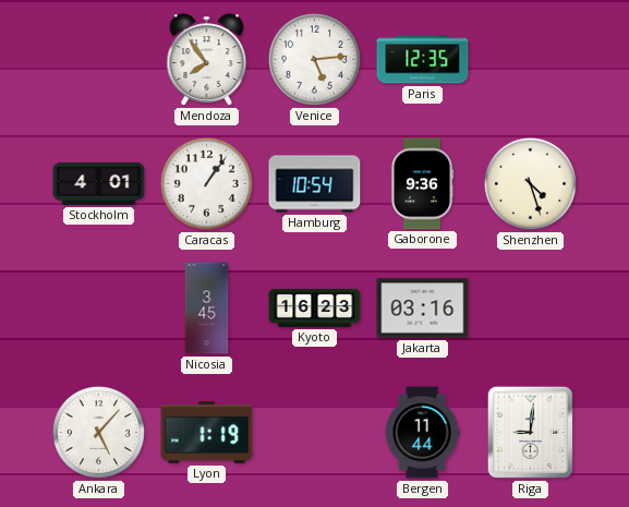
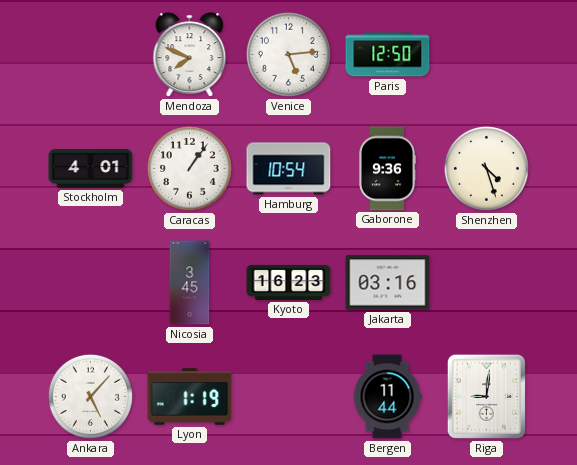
Mendoza: 7:54 -> 7:49
Paris: 12:35 -> 12:50
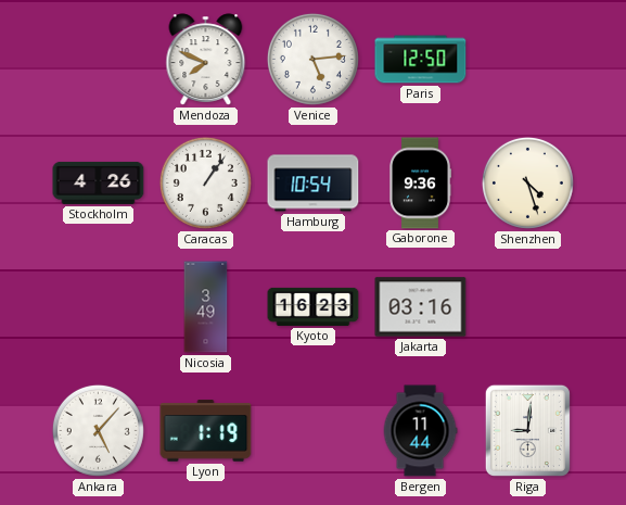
Stockholm: 4:01 -> 4:26
Nicosia: 3:45 -> 3:49
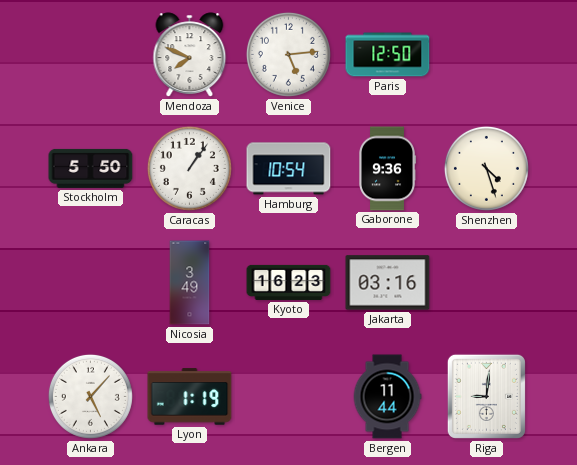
Stockholm: 4:26 -> 5:50
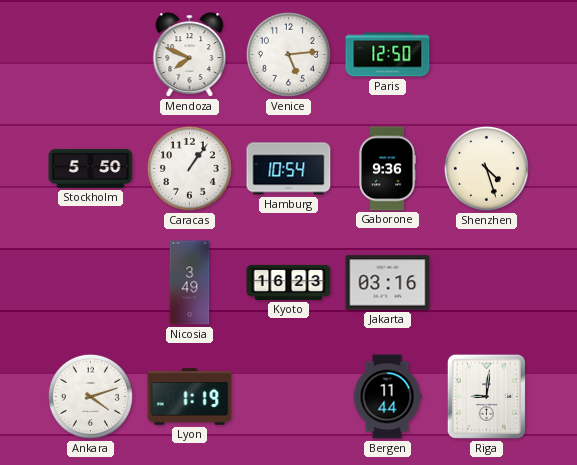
Ankara: 5:07 -> 4:12
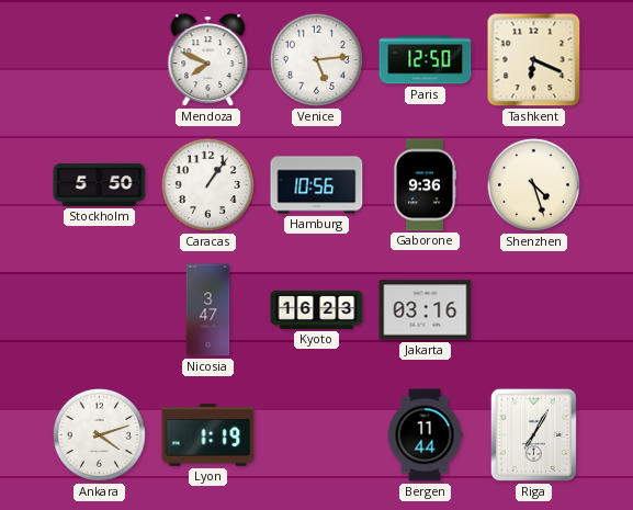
Tashkent: none -> 6:19
Hamburg: 10:54 -> 10:56
Nicosia: 3:49 -> 3:47
Riga: 9:01 -> 7:05
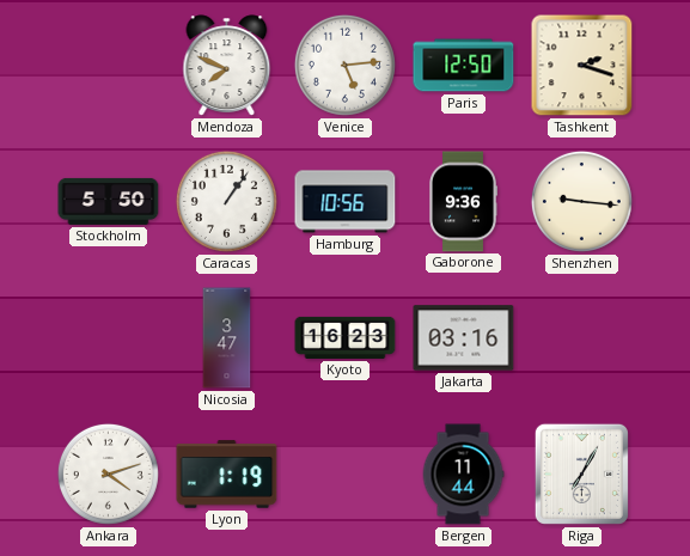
Tashkent: 6:19 -> 2:18
Shenzhen: 4:27 -> 9:16
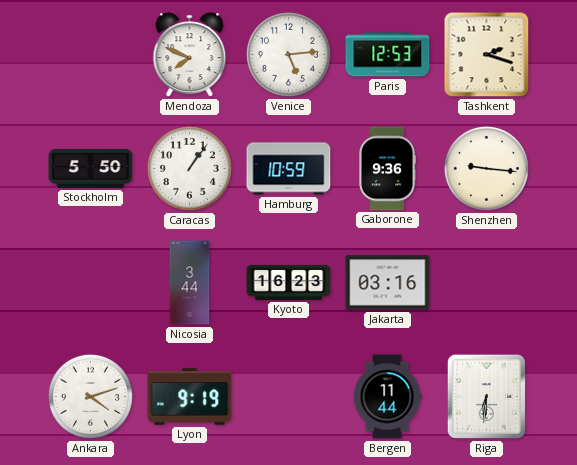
Paris: 12:50 -> 12:53
Hamburg: 10:56 -> 10:59
Nicosia: 3:47 -> 3:44
Lyon: 1:19 -> 9:19
Riga: 7:05 -> 6:31
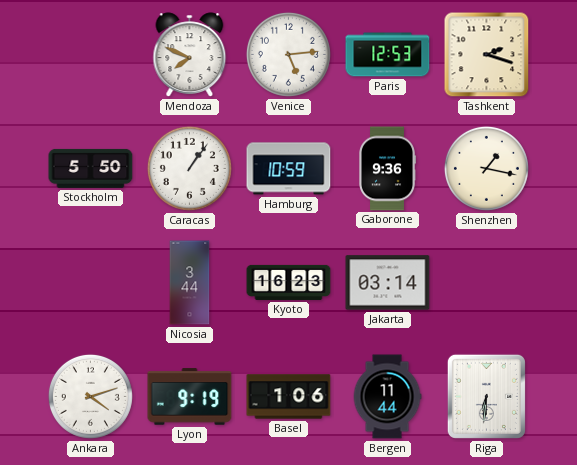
Shenzhen: 9:16 -> 1:17
Jakarta: 03:16 -> 03:14
Basel: none -> 1:06
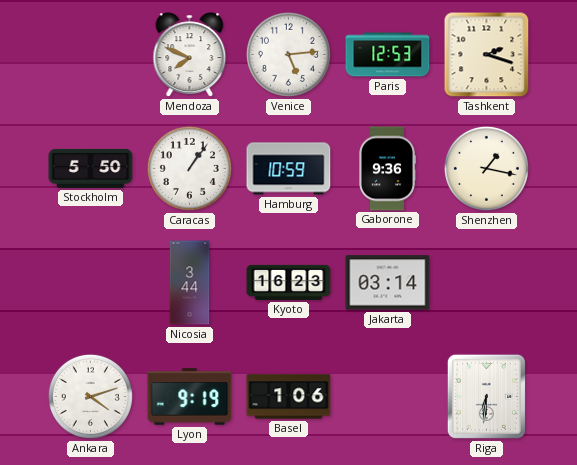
Bergen: 11:44 -> none
